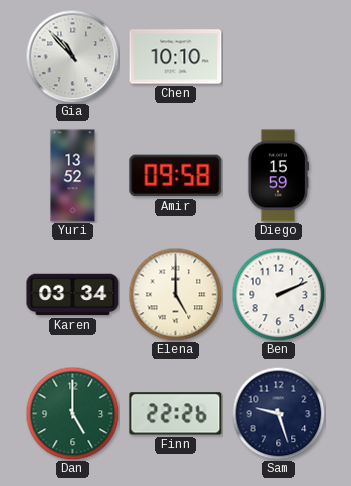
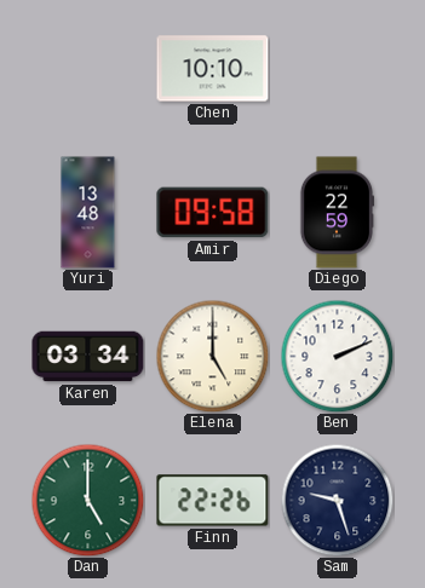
Gia: 10:53 -> none
Yuri: 13:52 -> 13:48
Diego: 15:59 -> 22:59
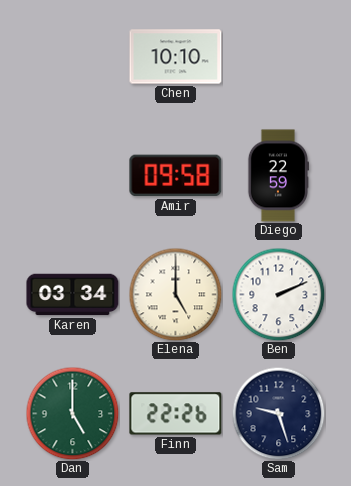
Yuri: 13:48 -> none
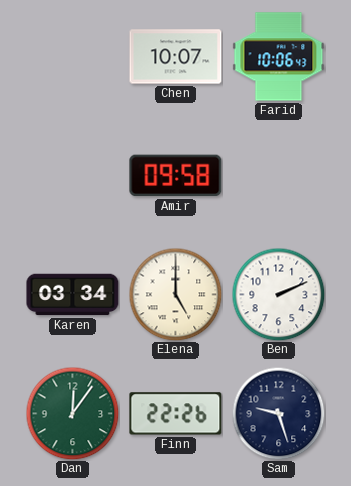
Chen: 10:10 -> 10:07
Farid: none -> 10:06
Diego: 22:59 -> none
Dan: 5:00 -> 12:06
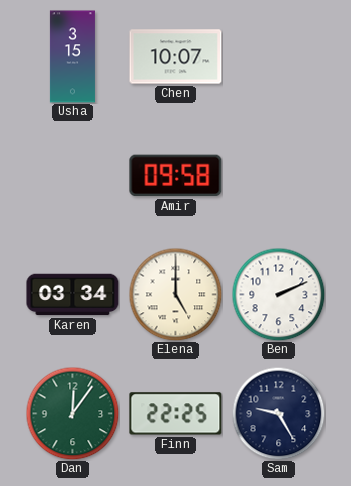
Usha: none -> 3:15
Farid: 10:06 -> none
Finn: 22:26 -> 22:25
Sam: 9:27 -> 9:25
